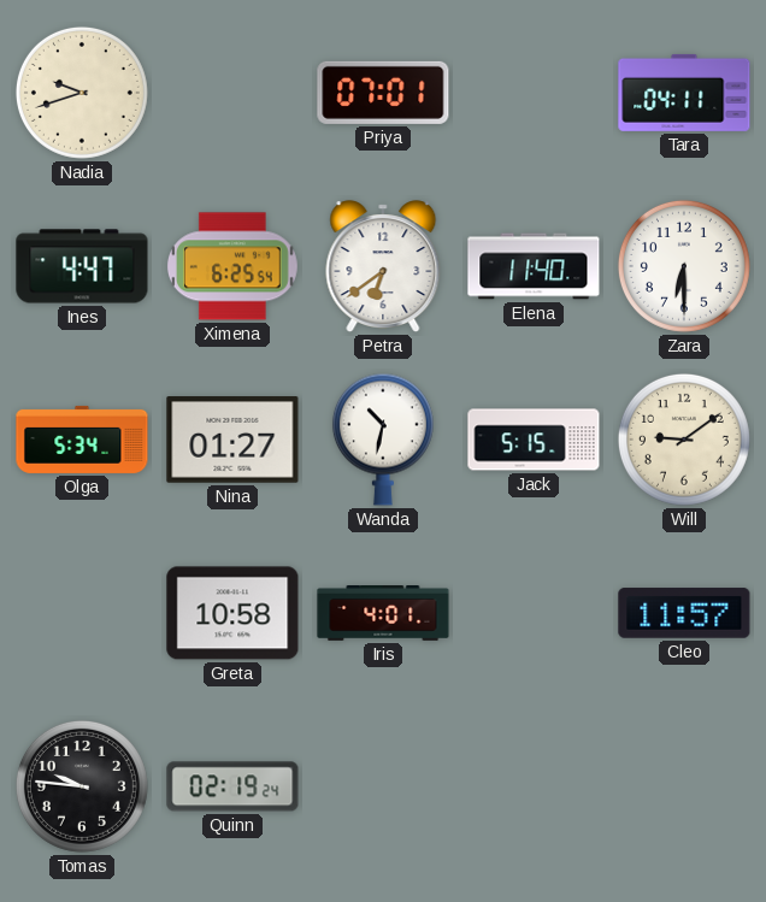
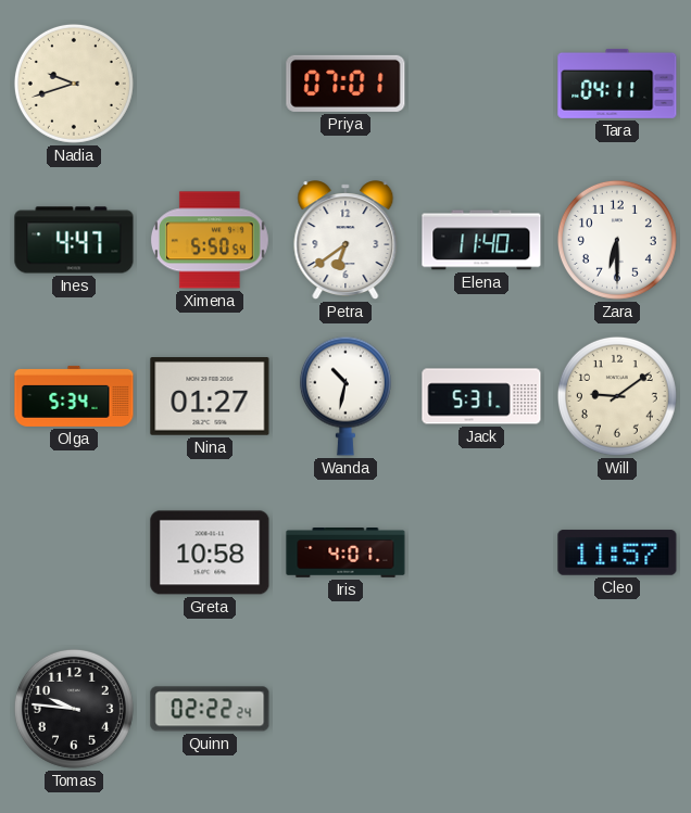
Ximena: 6:25 -> 5:50
Jack: 5:15 -> 5:31
Quinn: 02:19 -> 02:22
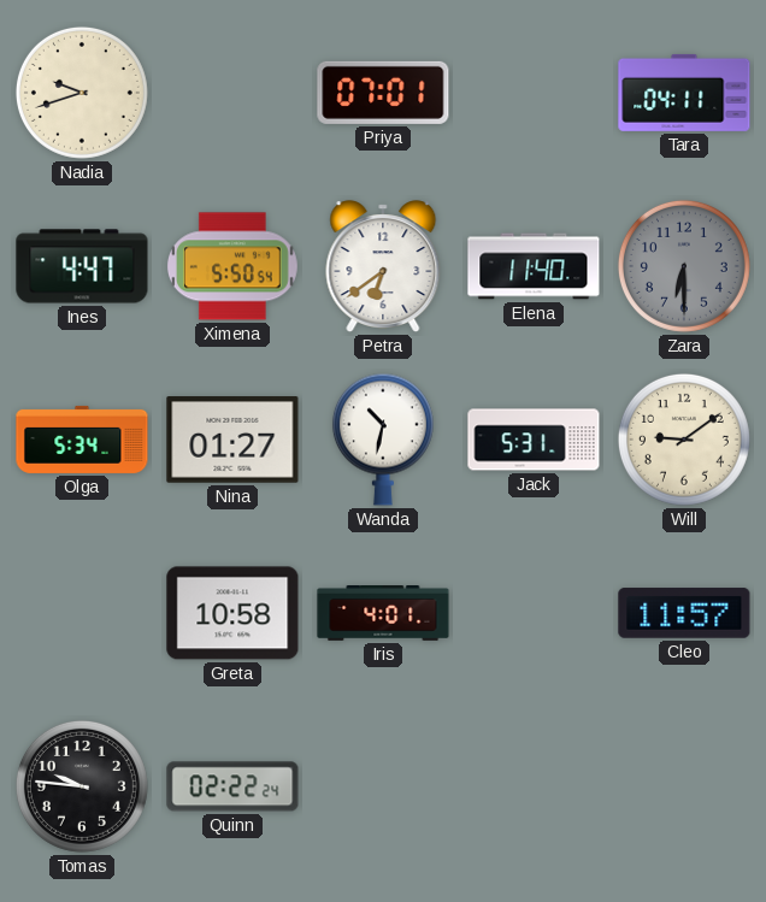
Zara dial: white -> grey
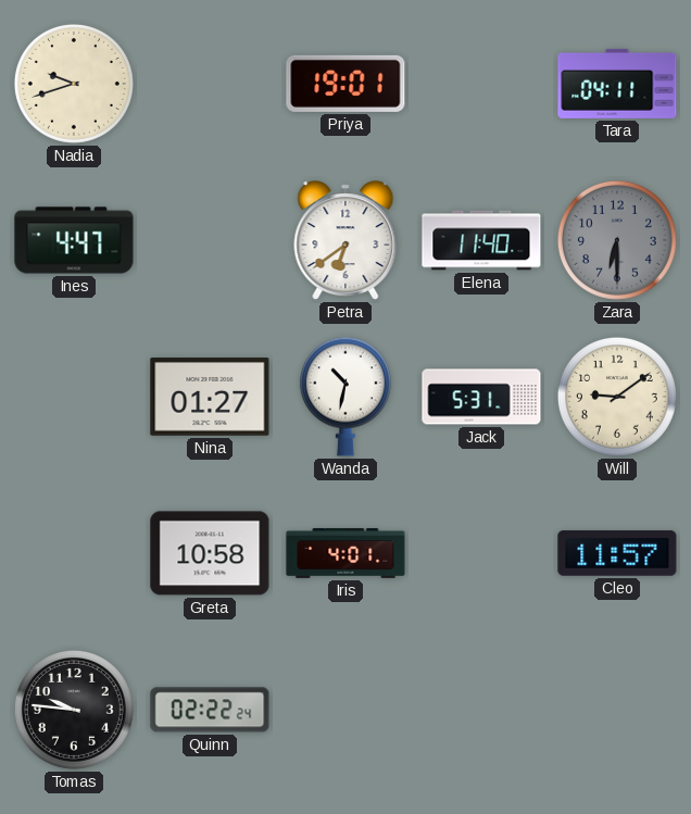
Priya: 07:01 -> 19:01
Ximena: 5:50 -> none
Olga: 5:34 -> none
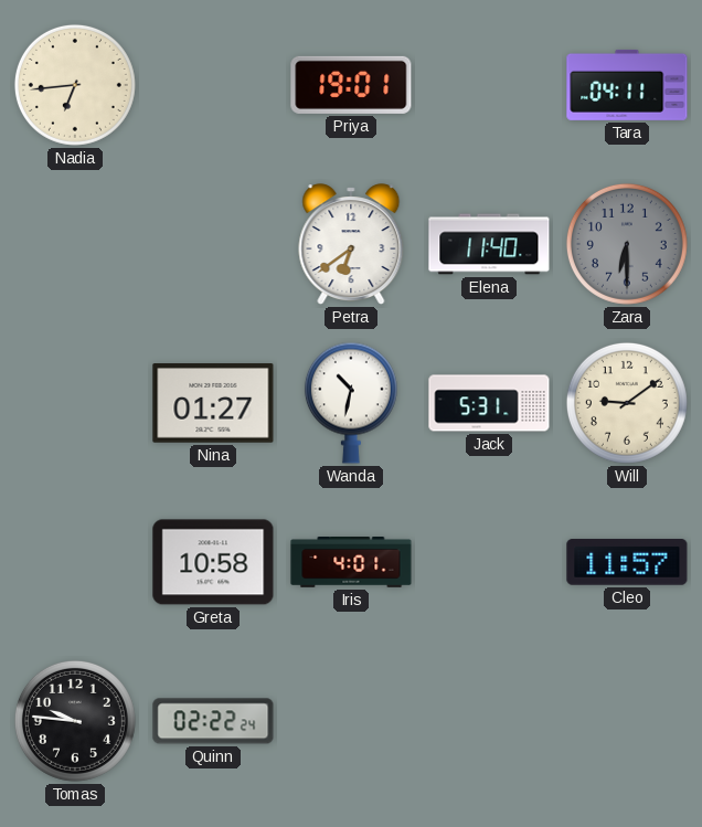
Nadia: 9:42 -> 6:44
Ines: 4:47 -> none
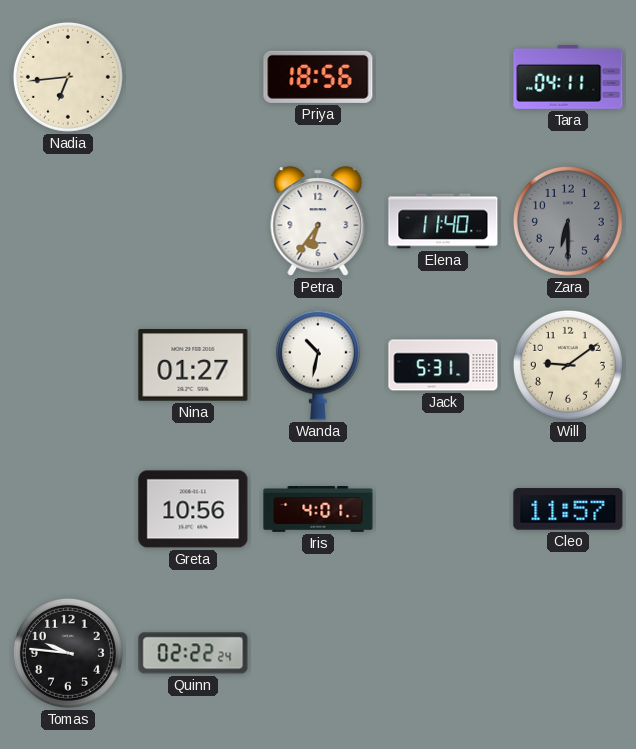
Priya: 19:01 -> 18:56
Petra: 6:39 -> 6:36
Greta: 10:58 -> 10:56
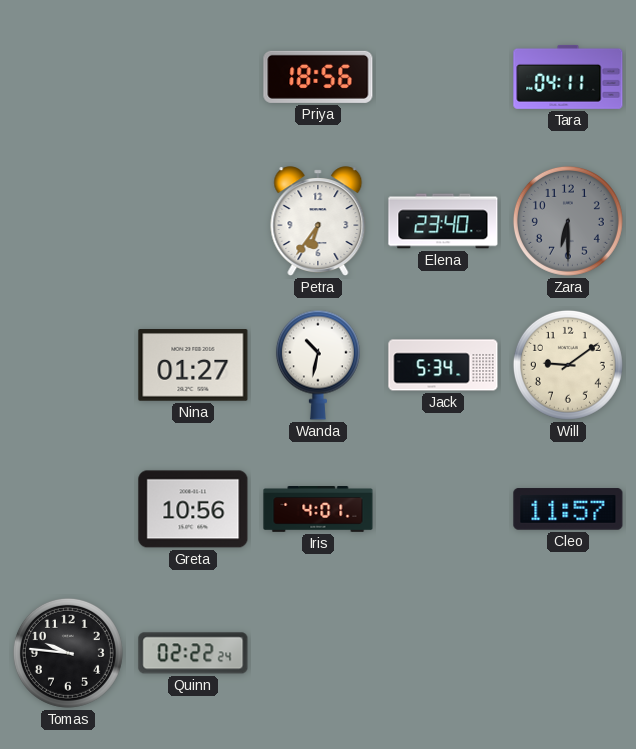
Nadia: 6:44 -> none
Elena: 11:40 -> 23:40
Jack: 5:31 -> 5:34
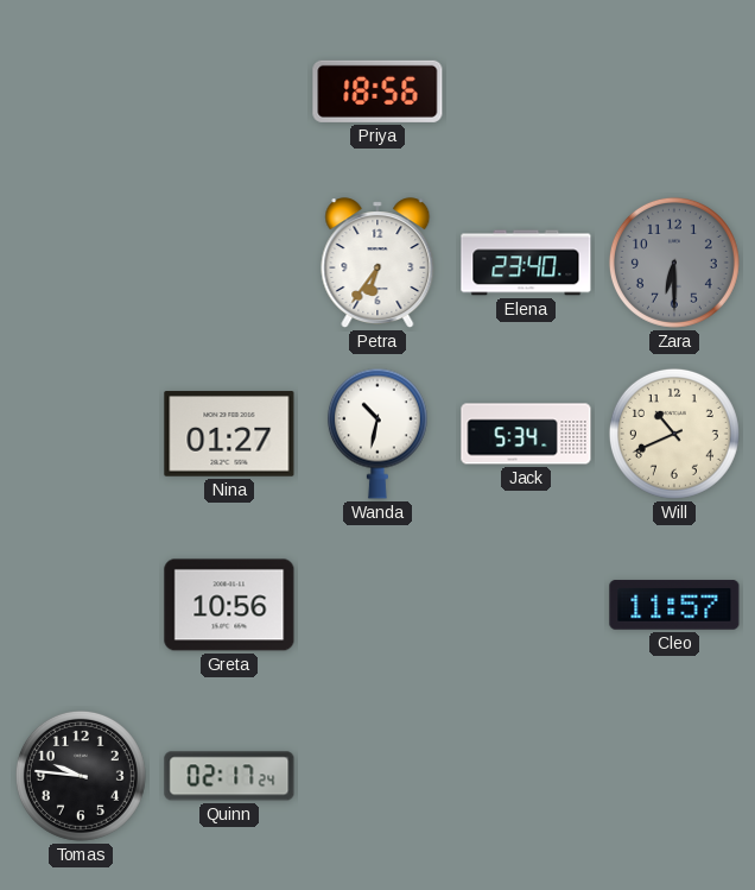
Tara: 04:11 -> none
Will: 9:09 -> 10:41
Iris: 4:01 -> none
Quinn: 02:22 -> 02:17
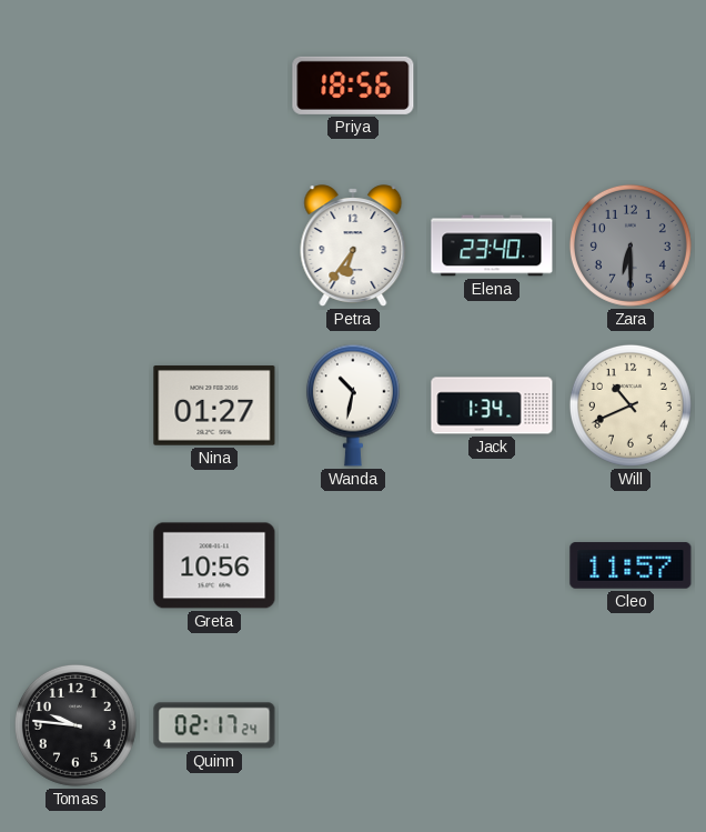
Jack: 5:34 -> 1:34
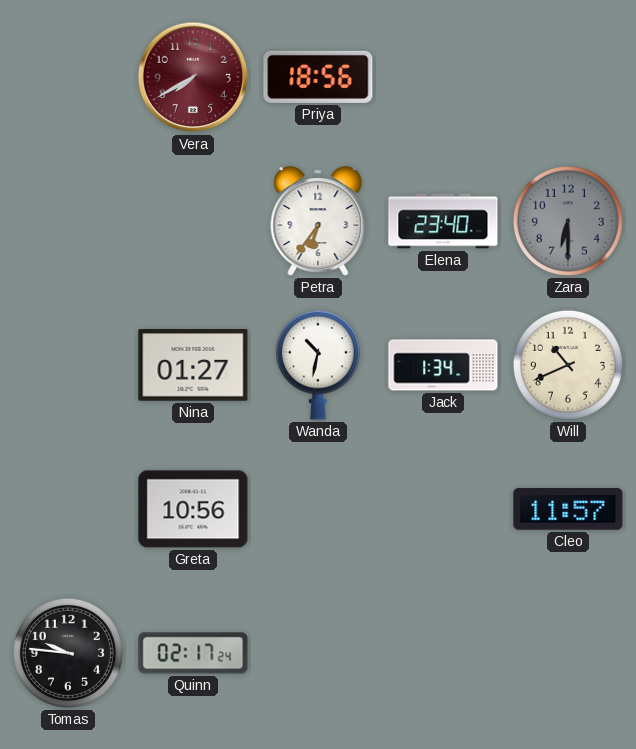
Vera: none -> 7:40
